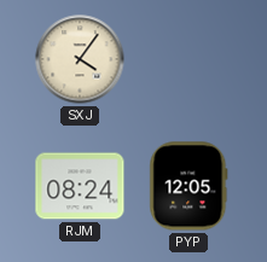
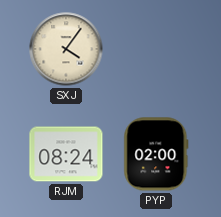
PYP: 12:05 -> 02:00
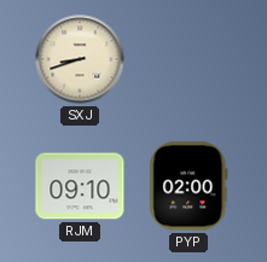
SXJ: 4:06 -> 8:42
RJM: 08:24 -> 09:10
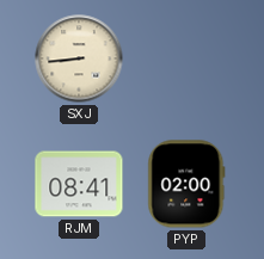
SXJ: 8:42 -> 8:44
RJM: 09:10 -> 08:41
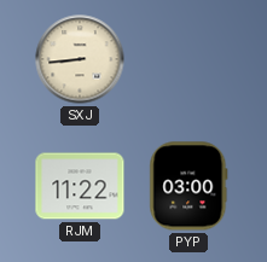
RJM: 08:41 -> 11:22
PYP: 02:00 -> 03:00
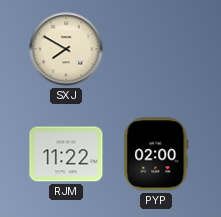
SXJ: 8:44 -> 7:50
PYP: 03:00 -> 02:00
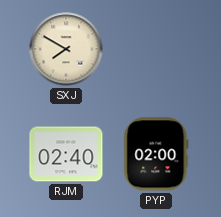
RJM: 11:22 -> 02:40
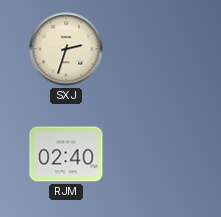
SXJ: 7:50 -> 2:33
PYP: 02:00 -> none
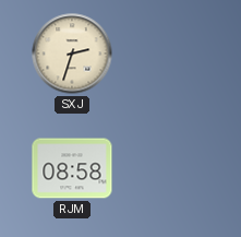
RJM: 02:40 -> 08:58
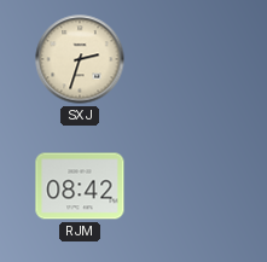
RJM: 08:58 -> 08:42
